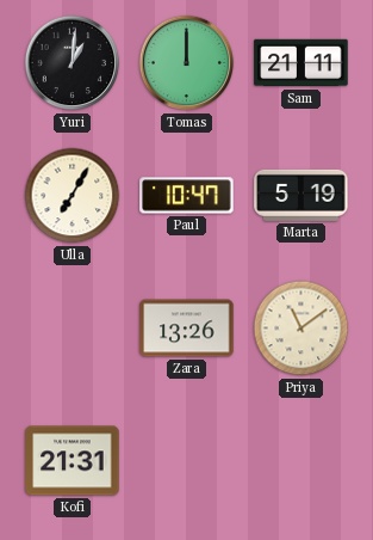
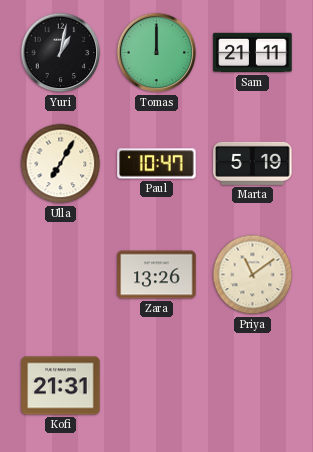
Yuri: 1:01 -> 1:02
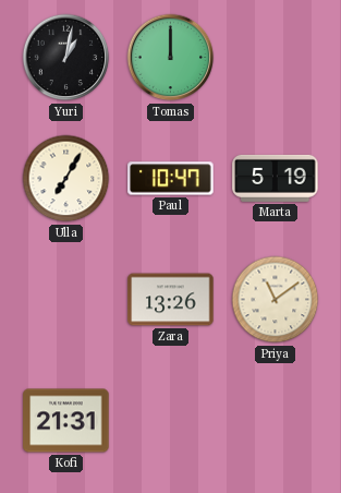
Sam: 21:11 -> none
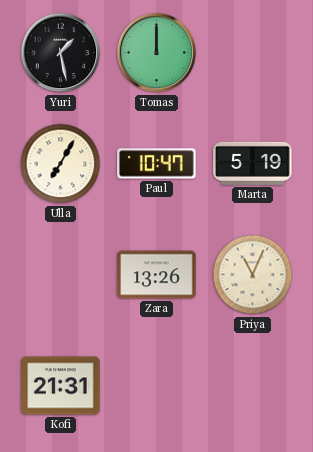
Yuri: 1:02 -> 1:28
Priya: 11:09 -> 11:04
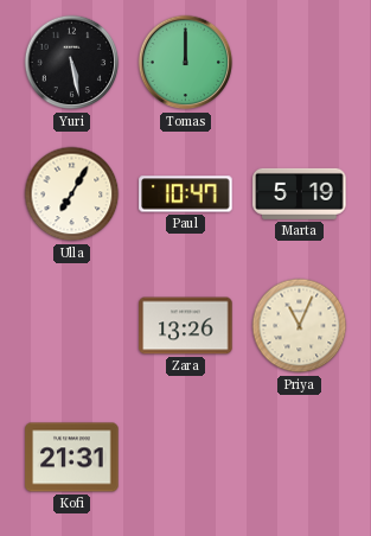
Yuri: 1:28 -> 5:28
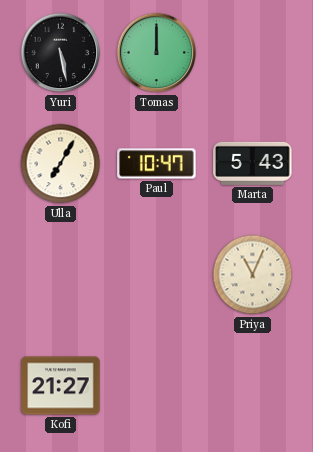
Marta: 5:19 -> 5:43
Zara: 13:26 -> none
Kofi: 21:31 -> 21:27
